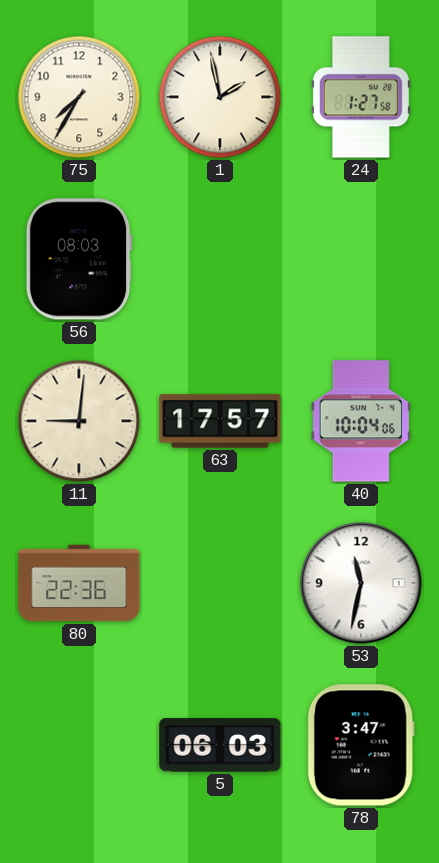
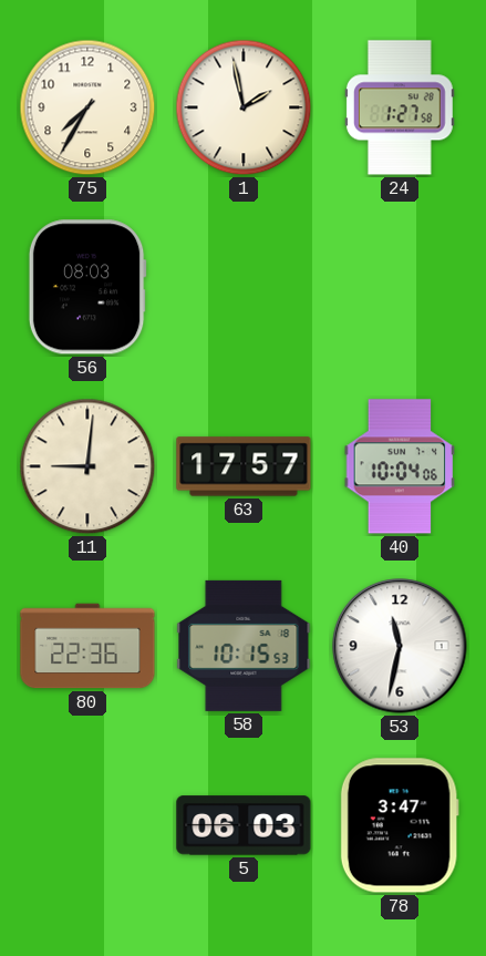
58: none -> 10:15
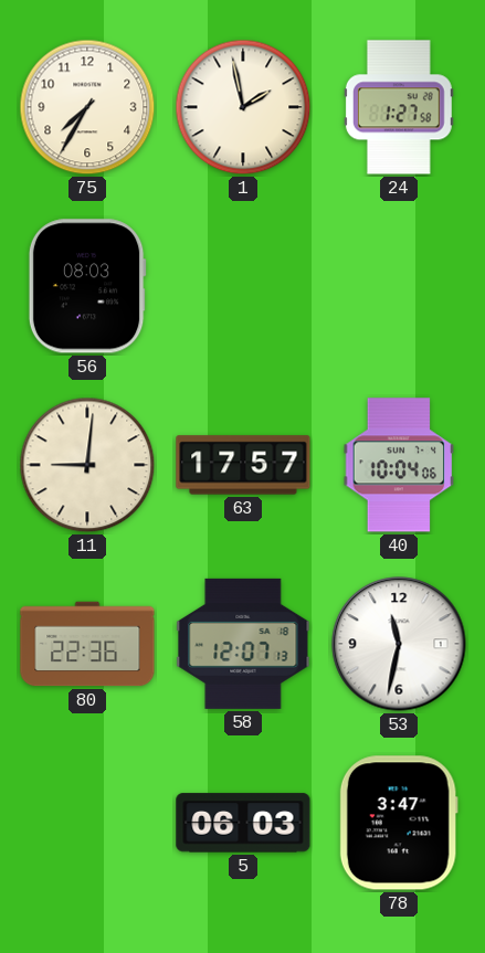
58: 10:15 -> 12:07
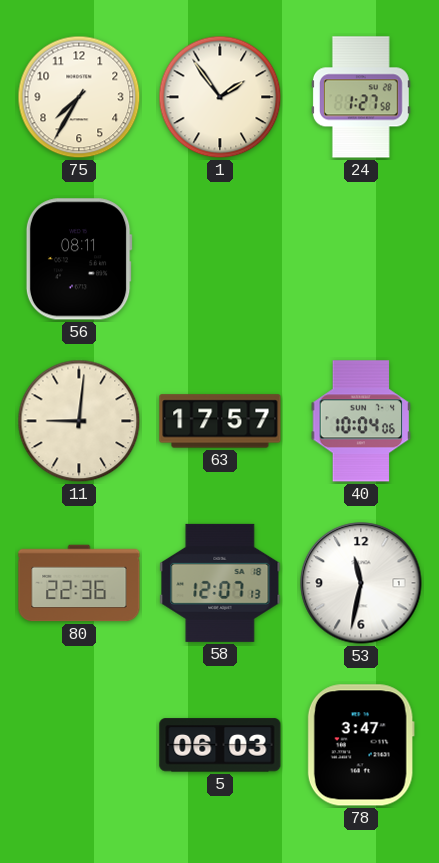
1: 1:58 -> 1:54
56: 08:03 -> 08:11
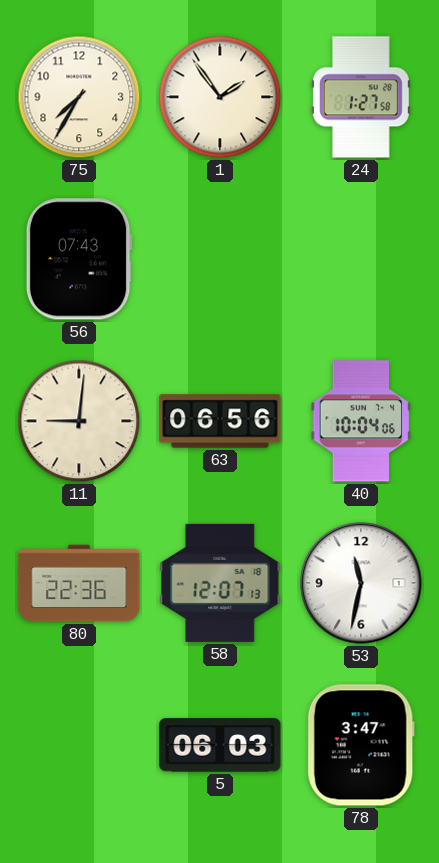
56: 08:11 -> 07:43
63: 17:57 -> 06:56
